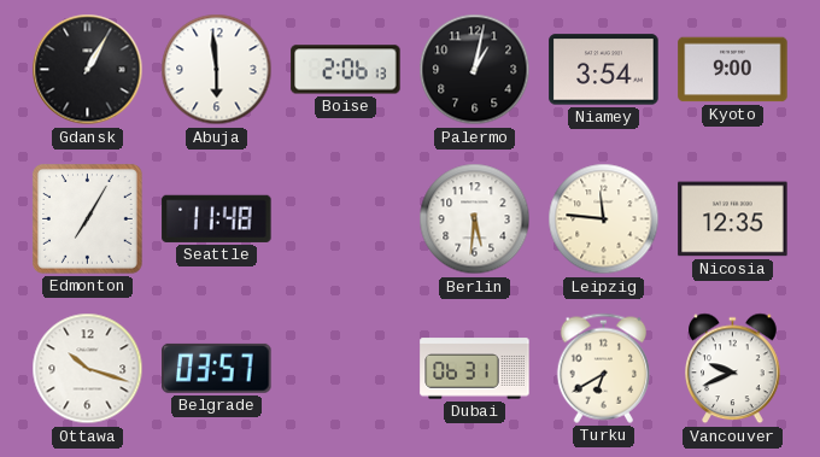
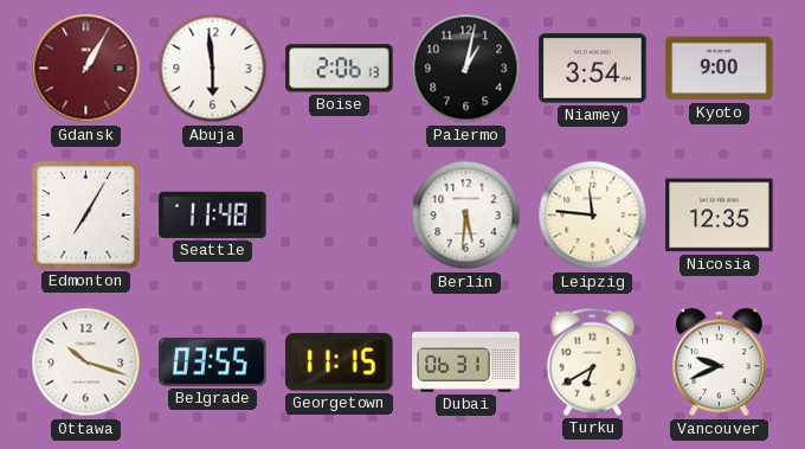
Gdansk dial: black -> burgundy
Belgrade: 03:57 -> 03:55
Georgetown: none -> 11:15
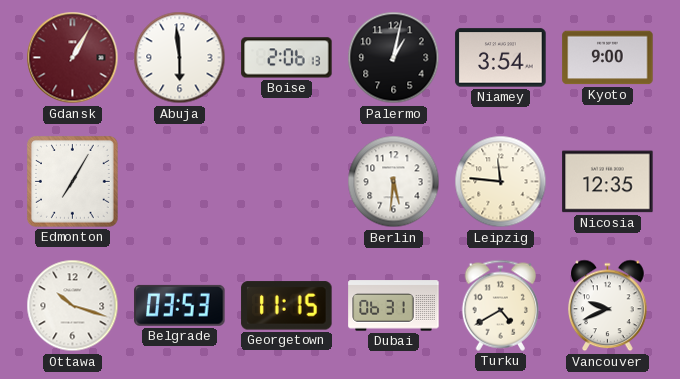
Seattle: 11:48 -> none
Belgrade: 03:55 -> 03:53
Turku: 6:40 -> 4:40
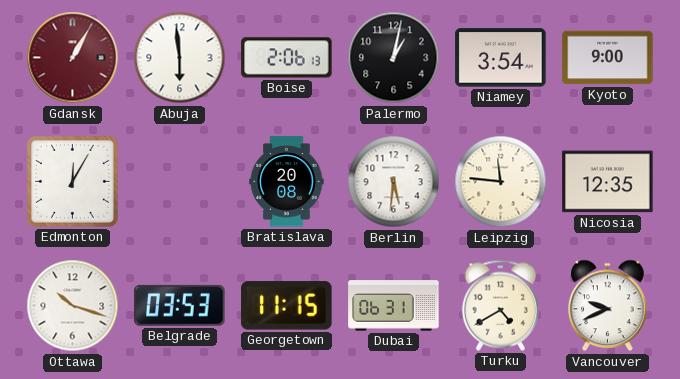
Edmonton: 7:05 -> 12:05
Bratislava: none -> 20:08
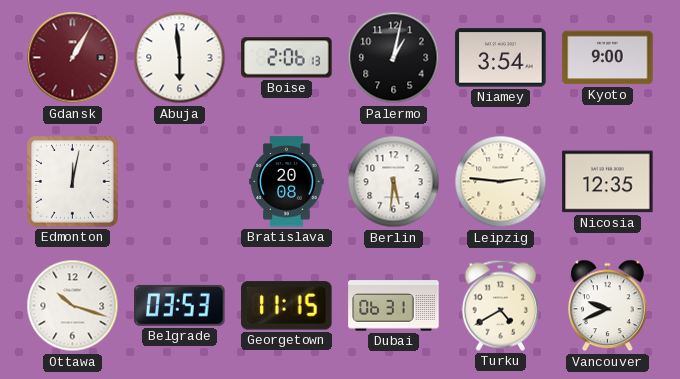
Edmonton: 12:05 -> 12:02
Leipzig: 11:46 -> 2:46
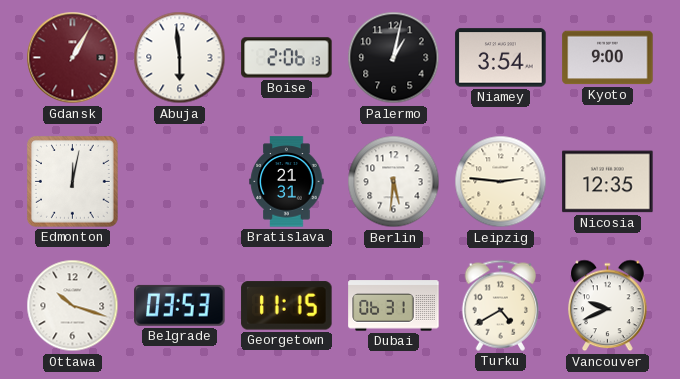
Bratislava: 20:08 -> 21:31
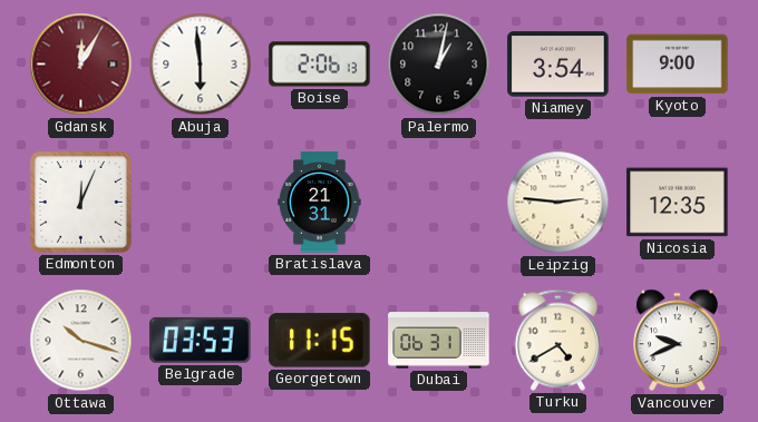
Gdansk: 1:05 -> 12:05
Edmonton: 12:02 -> 12:04
Berlin: 5:31 -> none
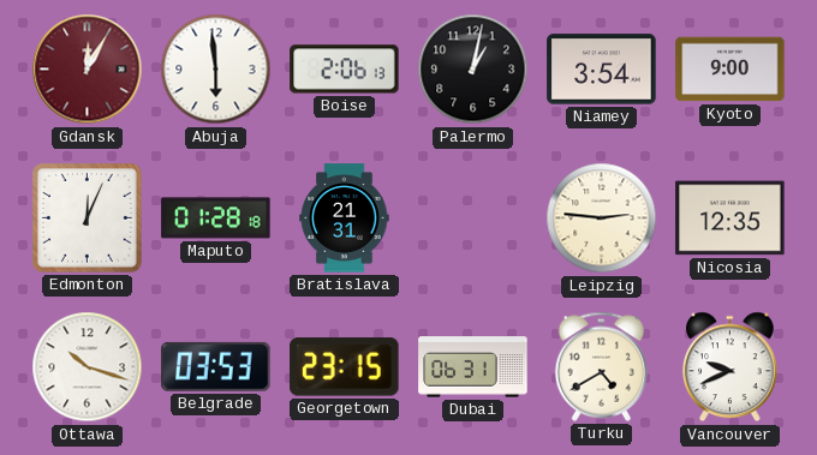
Maputo: none -> 01:28
Georgetown: 11:15 -> 23:15
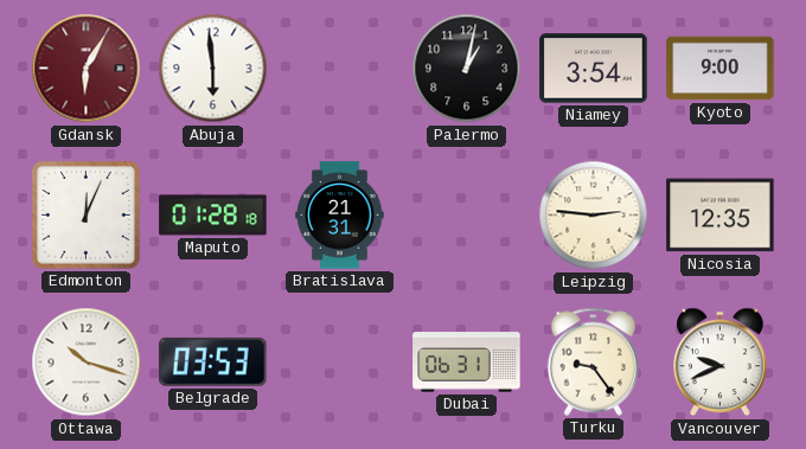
Gdansk: 12:05 -> 6:05
Boise: 2:06 -> none
Georgetown: 23:15 -> none
Turku: 4:40 -> 9:24
